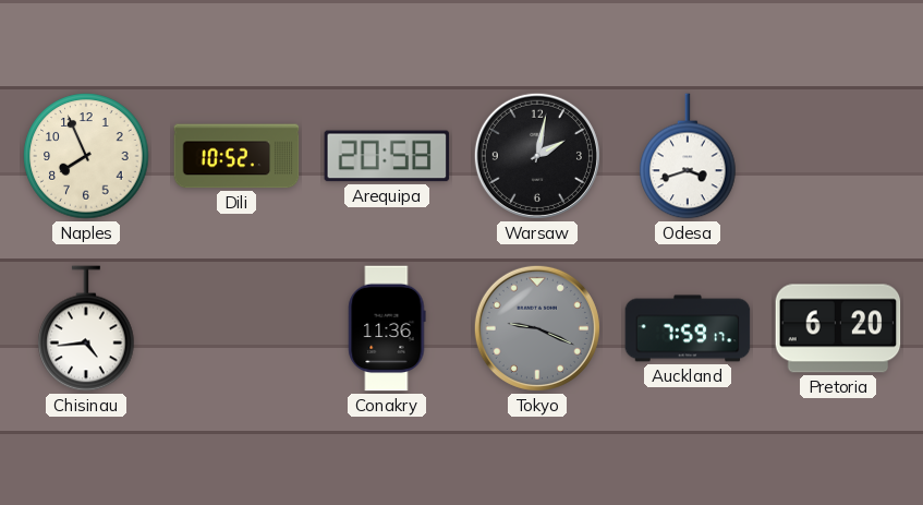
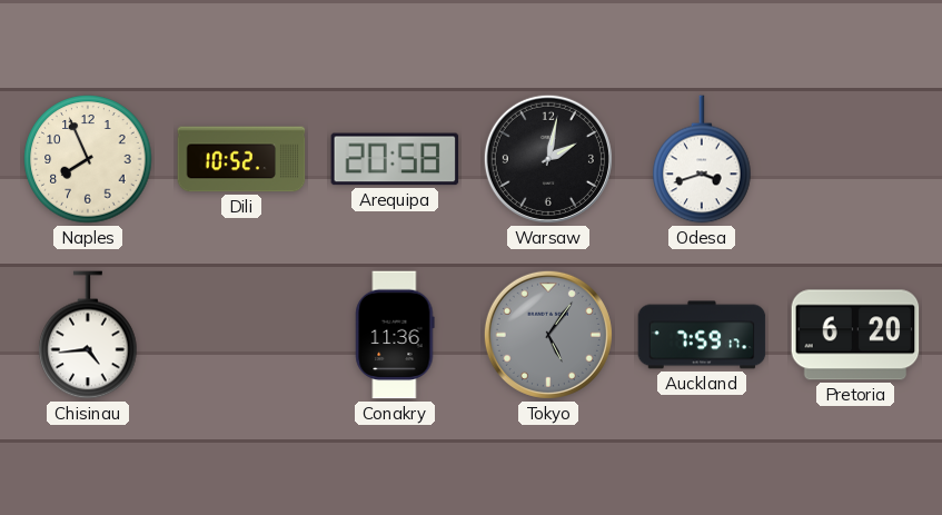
Tokyo: 9:19 -> 5:06
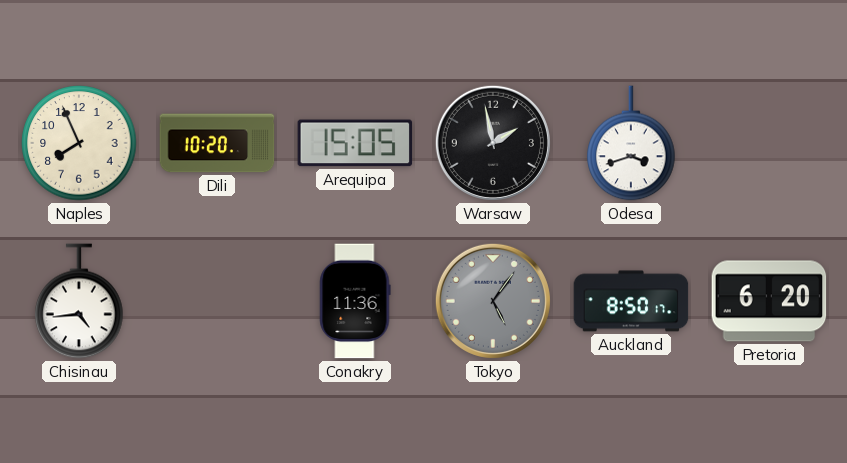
Dili: 10:52 -> 10:20
Arequipa: 20:58 -> 15:05
Warsaw: 2:02 -> 1:58
Auckland: 7:59 -> 8:50
